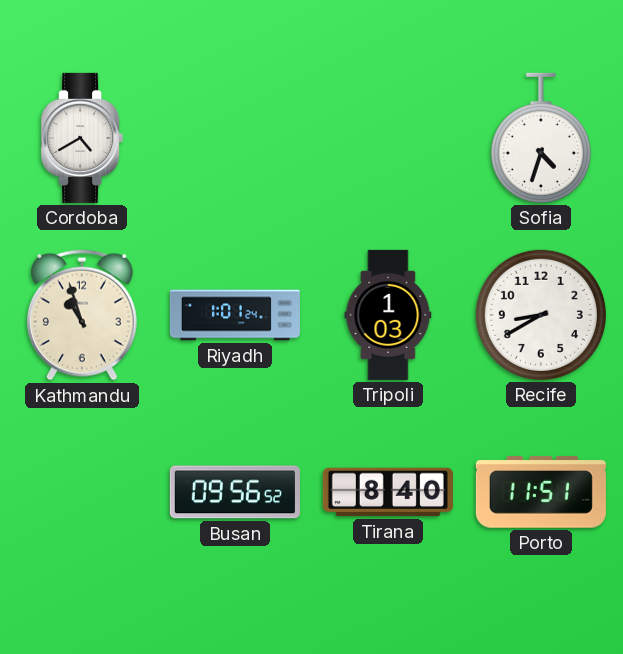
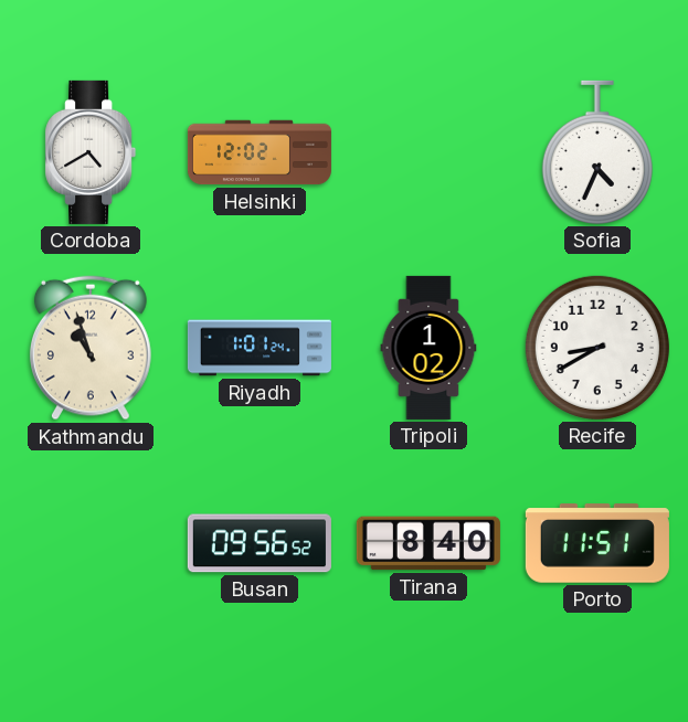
Helsinki: none -> 12:02
Sofia: 4:33 -> 4:34
Tripoli: 1:03 -> 1:02
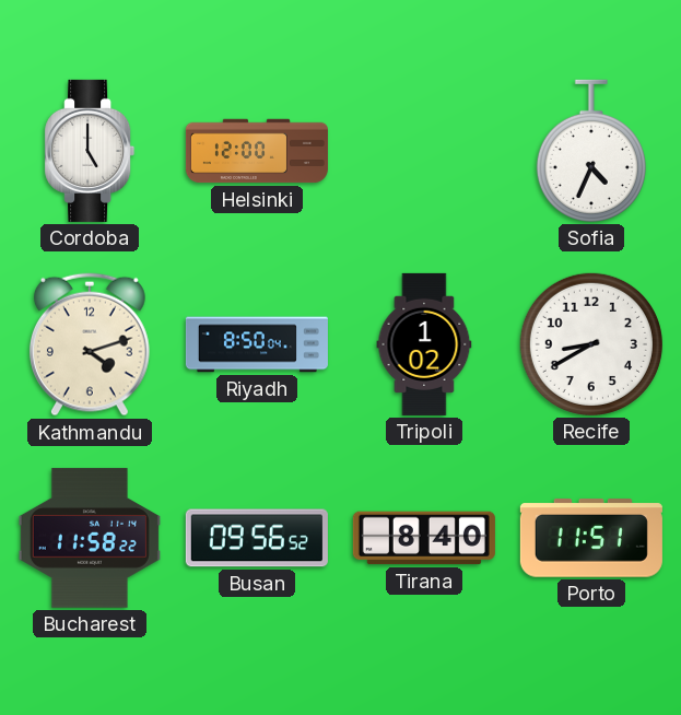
Cordoba: 4:40 -> 5:00
Helsinki: 12:02 -> 12:00
Kathmandu: 10:57 -> 4:12
Riyadh: 1:01 -> 8:50
Bucharest: none -> 11:58
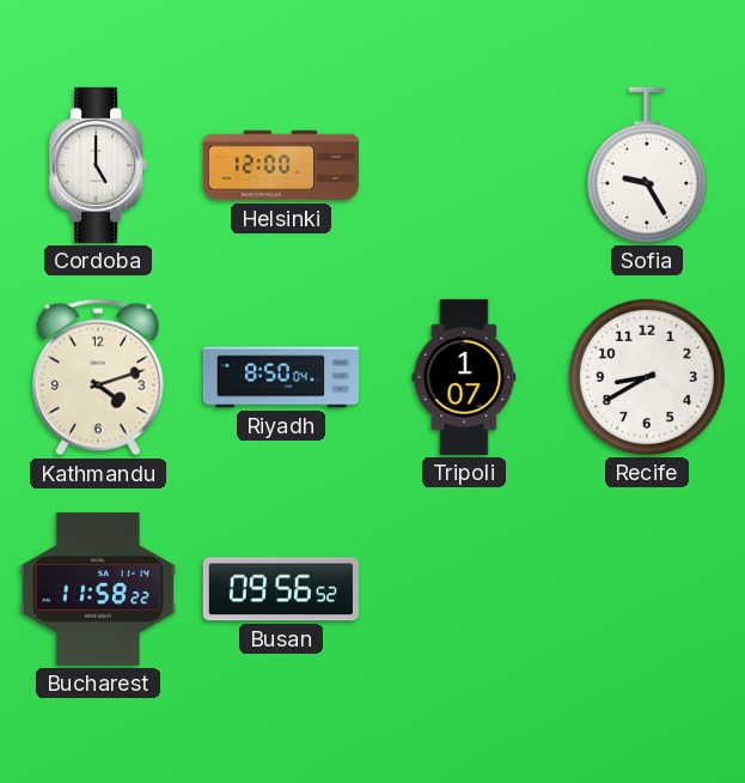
Sofia: 4:34 -> 9:25
Tripoli: 1:02 -> 1:07
Tirana: 8:40 -> none
Porto: 11:51 -> none
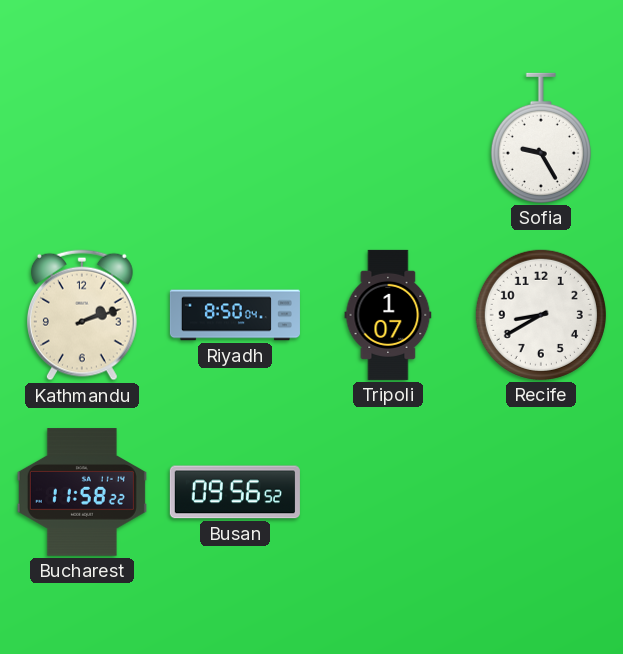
Cordoba: 5:00 -> none
Helsinki: 12:00 -> none
Kathmandu: 4:12 -> 2:12
